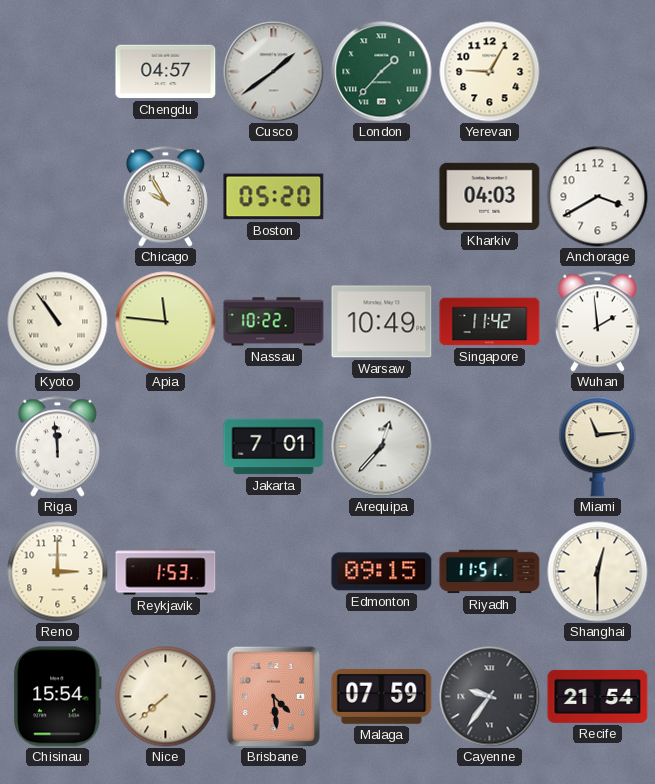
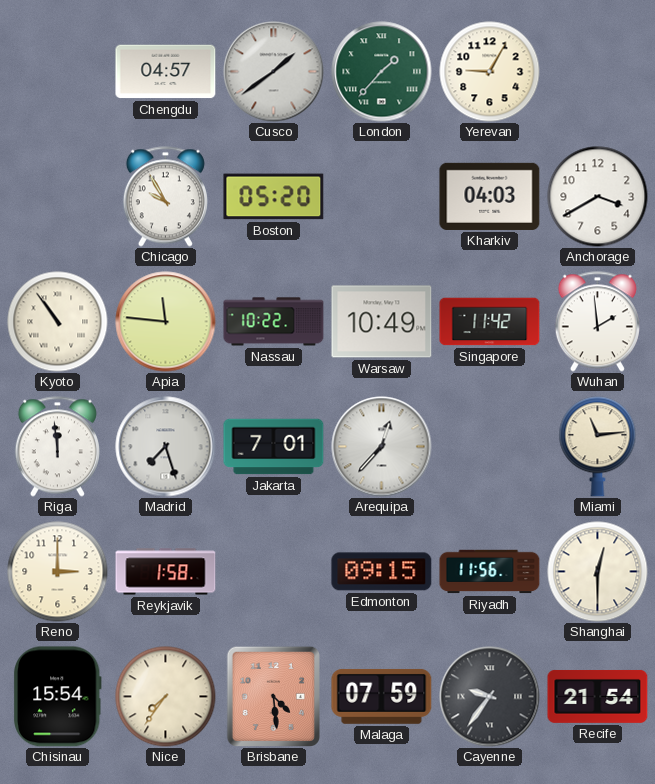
Madrid: none -> 7:27
Reykjavik: 1:53 -> 1:58
Riyadh: 11:51 -> 11:56
Nice: 7:38 -> 7:36
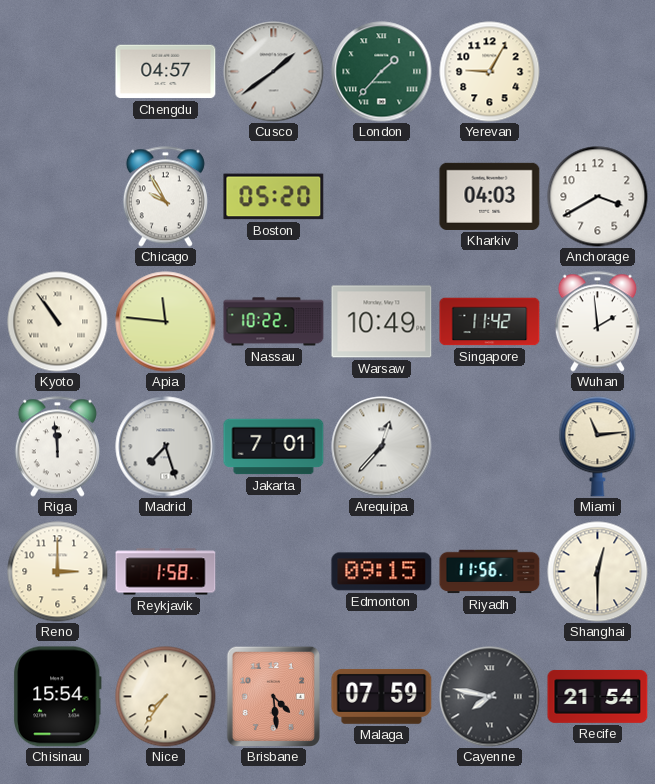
Cayenne: 9:36 -> 7:47
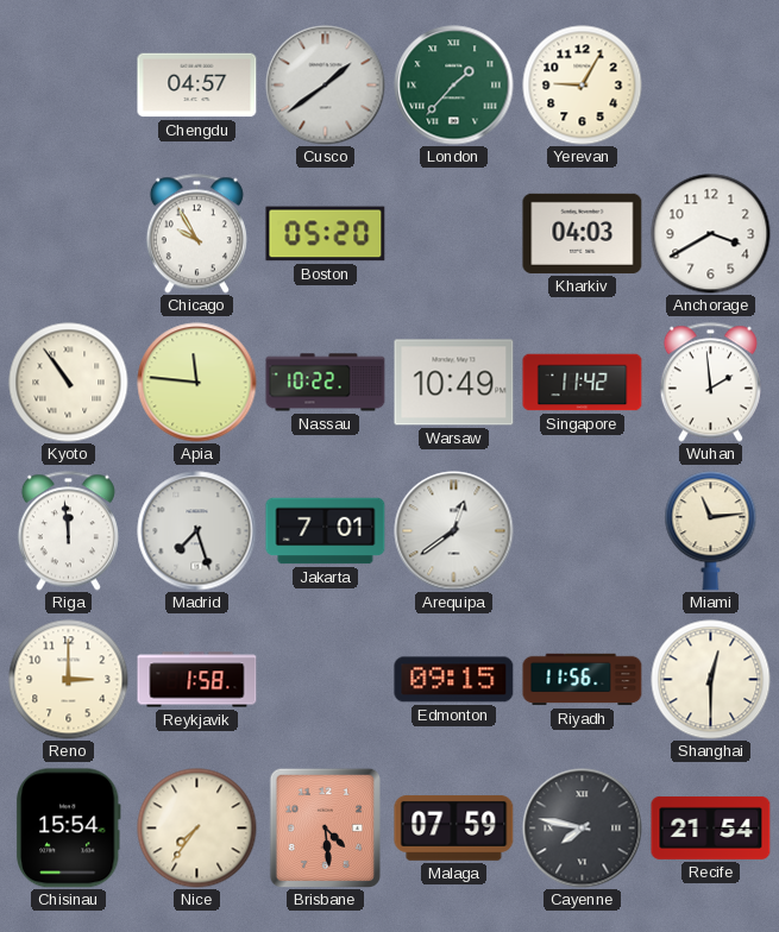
Arequipa: 12:37 -> 12:39
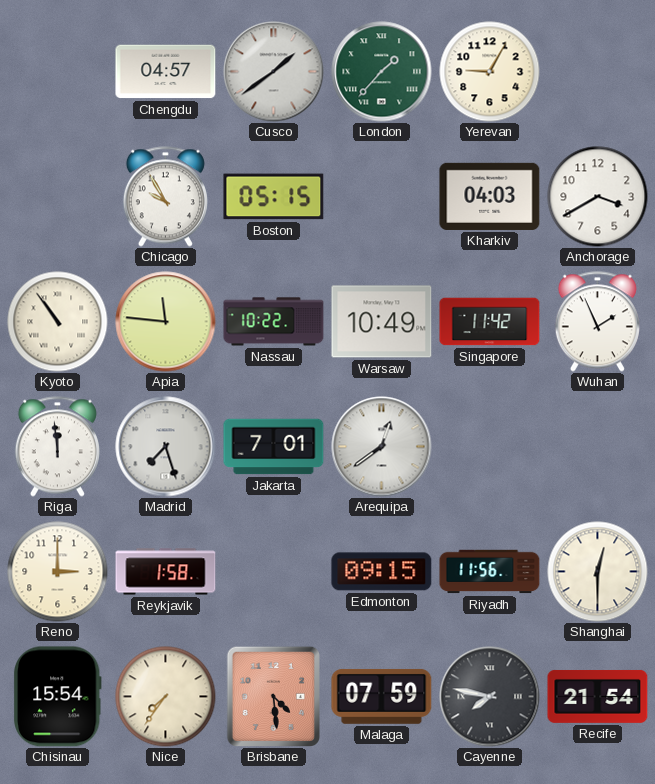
Boston: 05:20 -> 05:15
Wuhan: 1:59 -> 1:56
Miami: 11:14 -> none
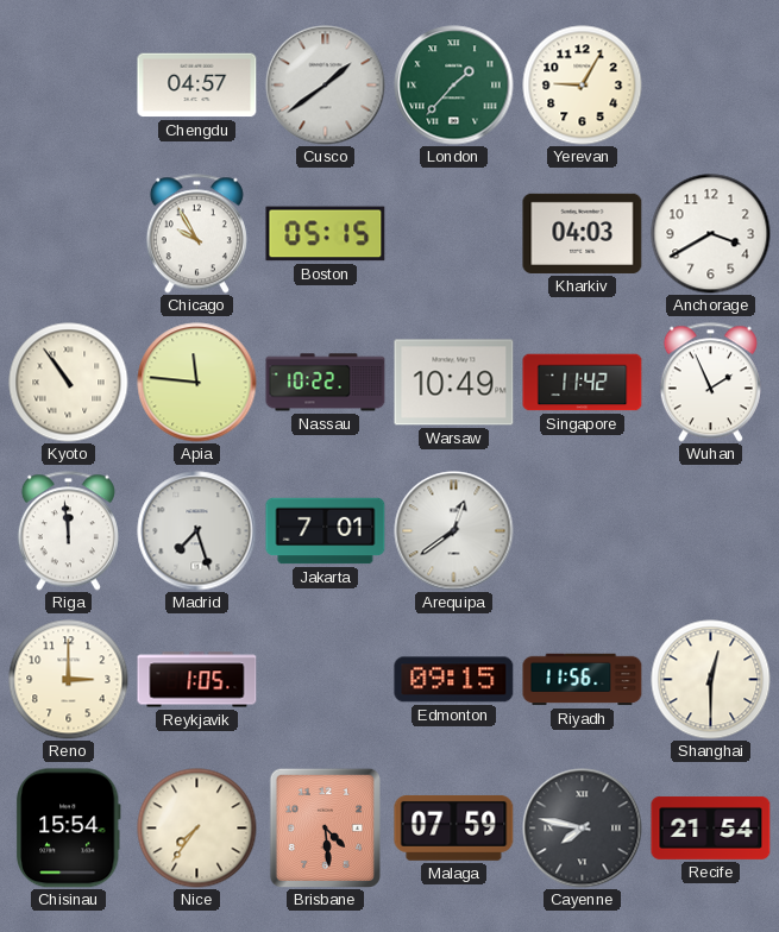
Reykjavik: 1:58 -> 1:05
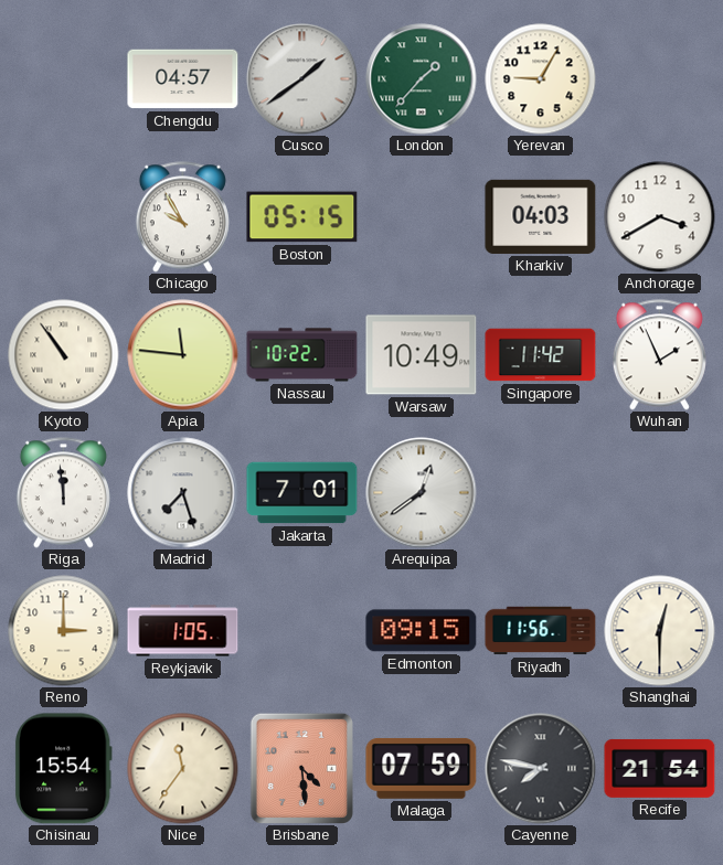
Nice: 7:36 -> 11:36
